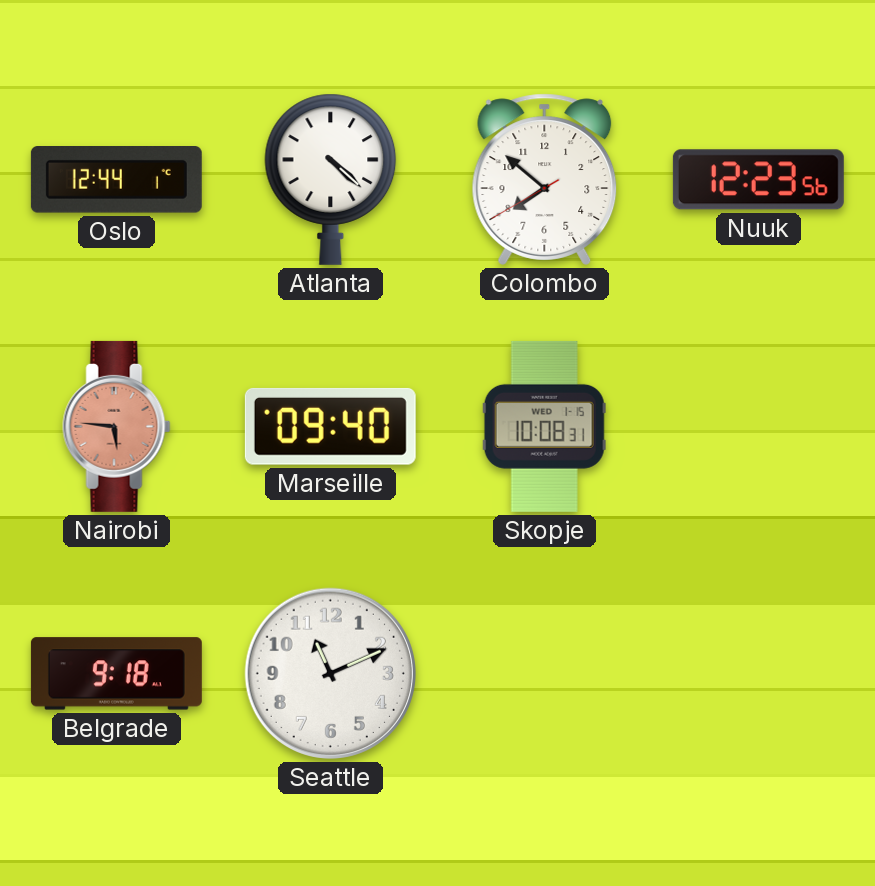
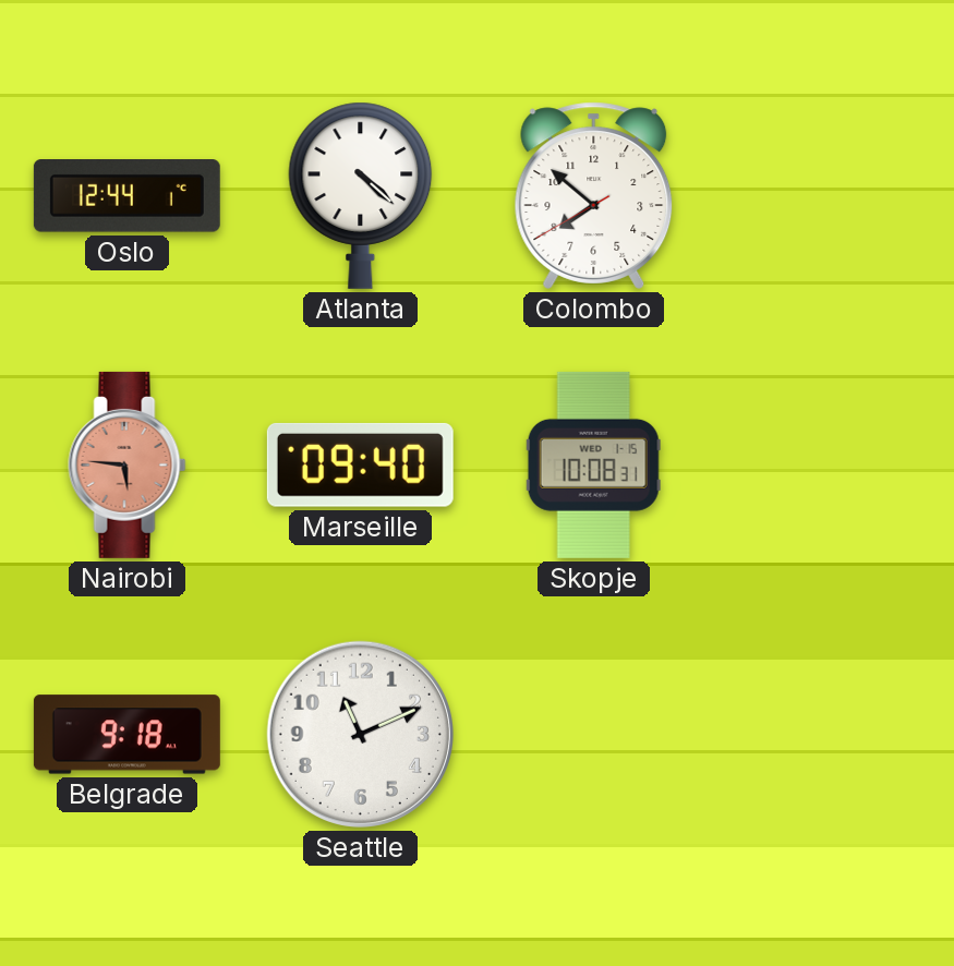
Nuuk: 12:23 -> none
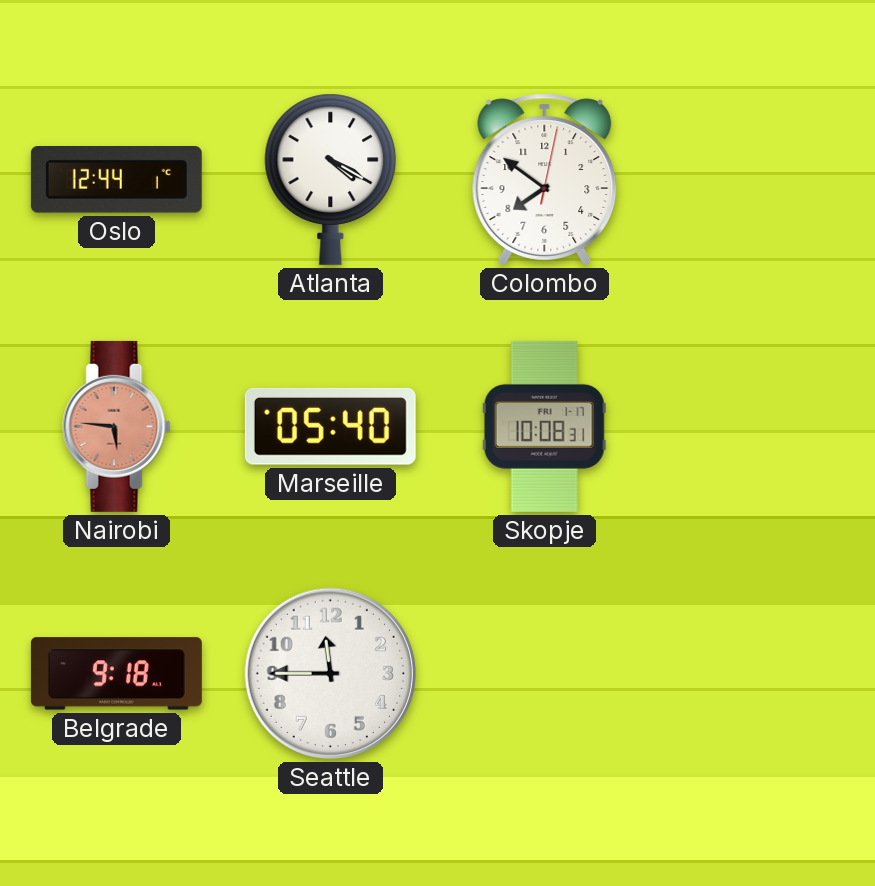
Atlanta: 4:22 -> 4:20
Colombo: 7:51:40 -> 7:51:02
Marseille: 09:40 -> 05:40
Skopje date: WED 1-15 -> FRI 1-17
Seattle: 11:11 -> 11:45
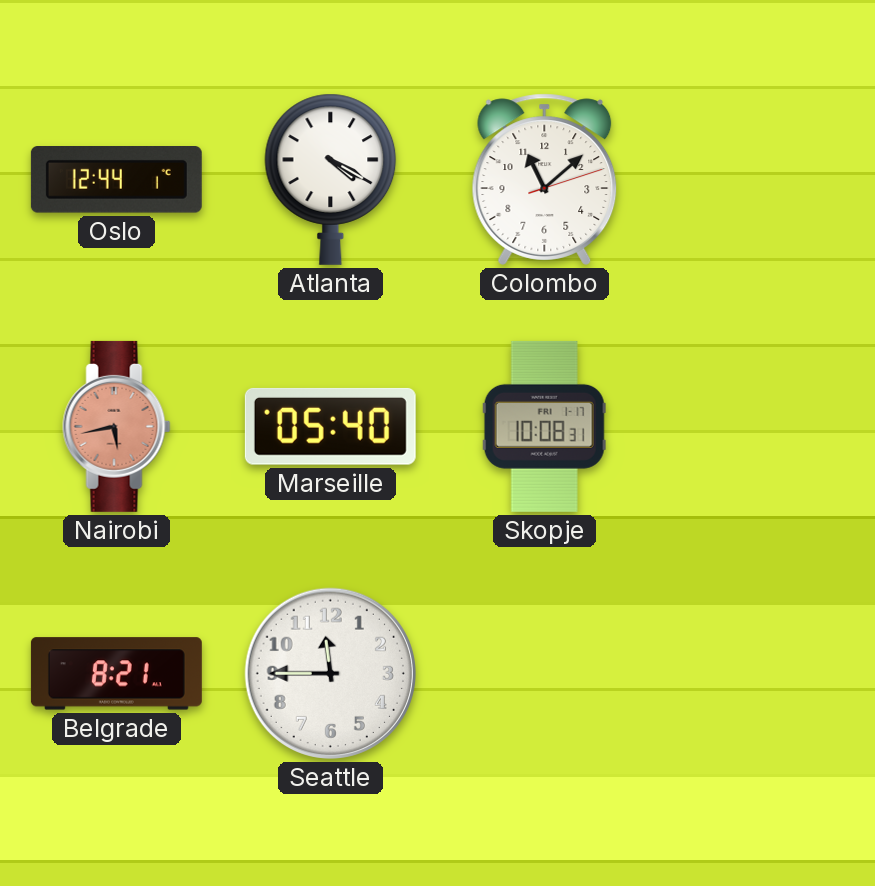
Colombo: 7:51 -> 11:08
Nairobi: 5:46 -> 5:43
Belgrade: 9:18 -> 8:21
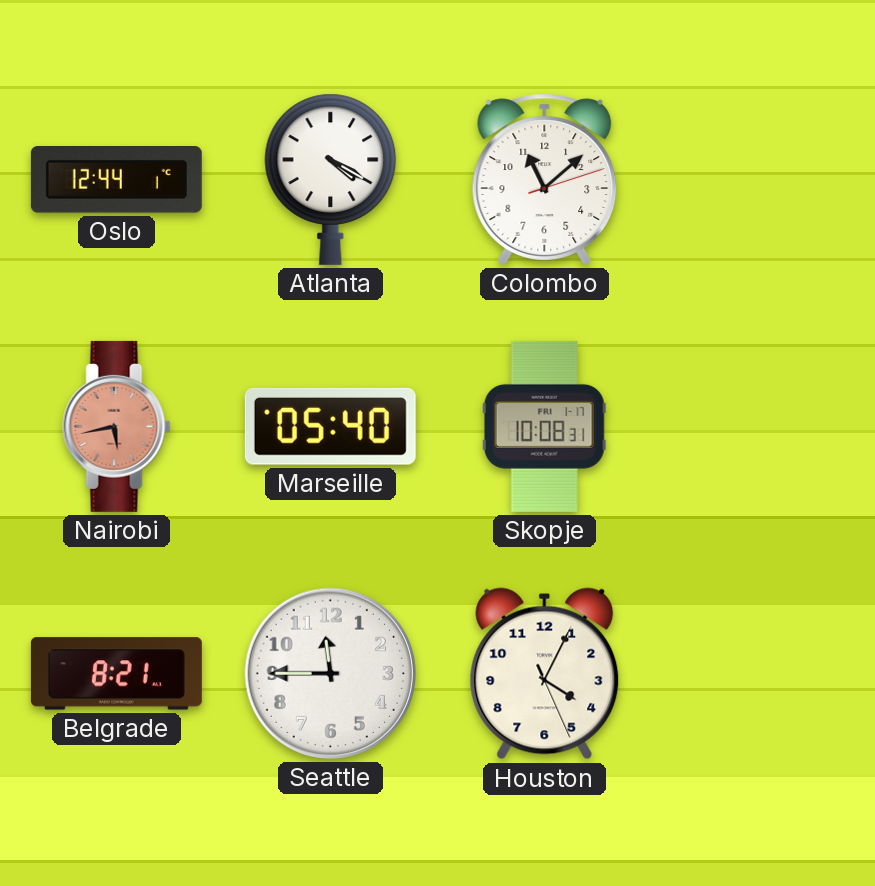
Houston: none -> 4:04
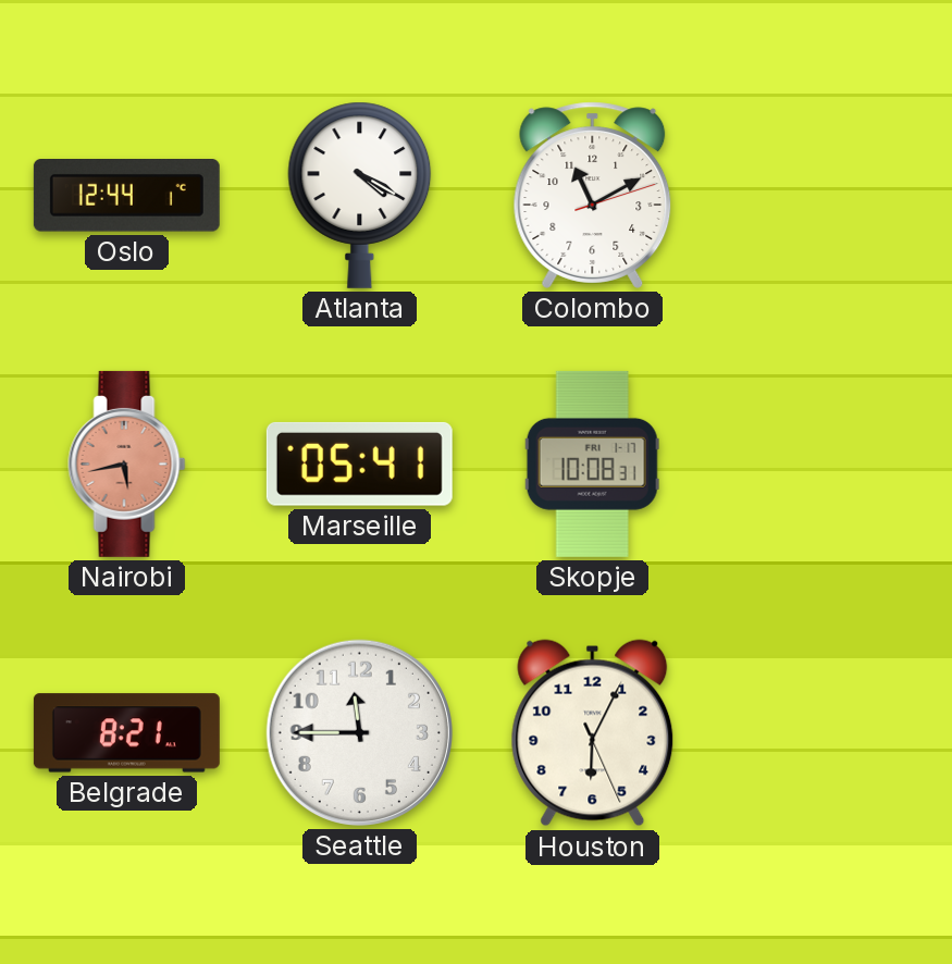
Colombo: 11:08 -> 11:10
Marseille: 05:40 -> 05:41
Houston: 4:04 -> 6:04
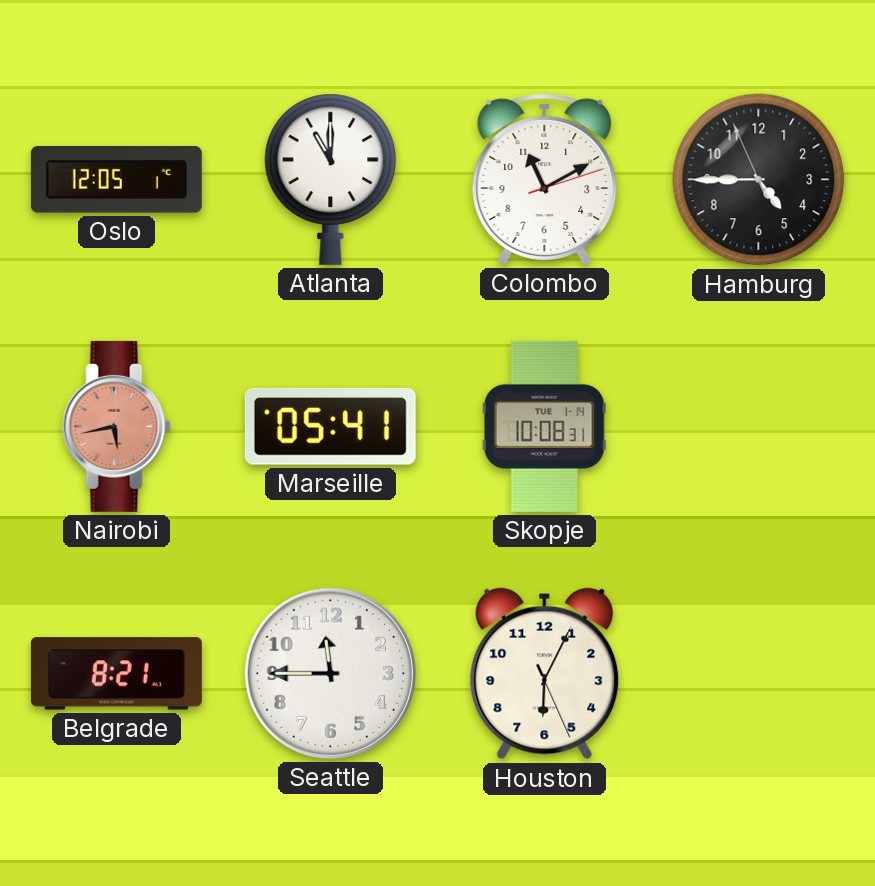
Oslo: 12:44 -> 12:05
Atlanta: 4:20 -> 11:00
Hamburg: none -> 4:44
Skopje date: FRI 1-17 -> TUE 1-14
